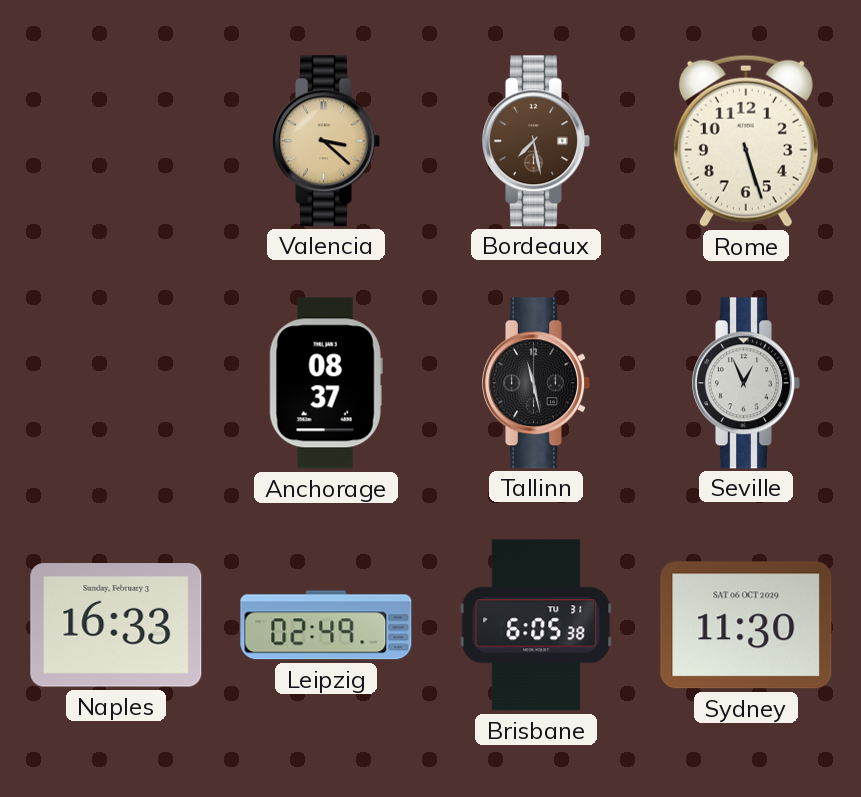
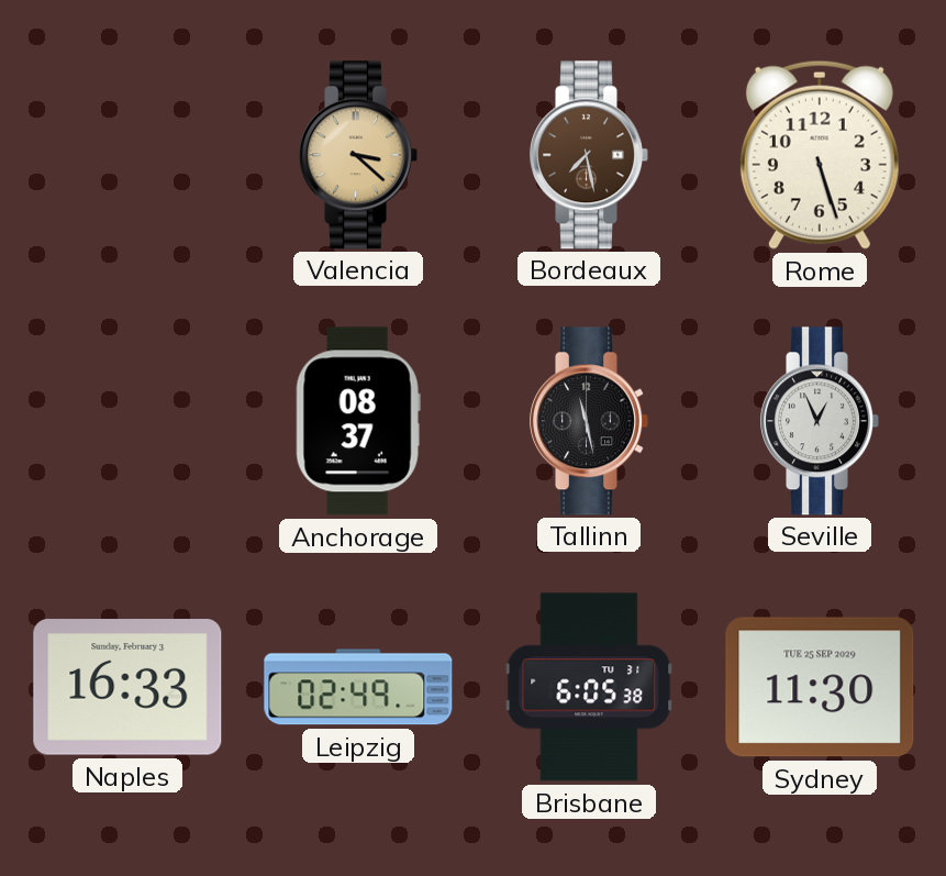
Sydney date: SAT 06 OCT 2029 -> TUE 25 SEP 2029
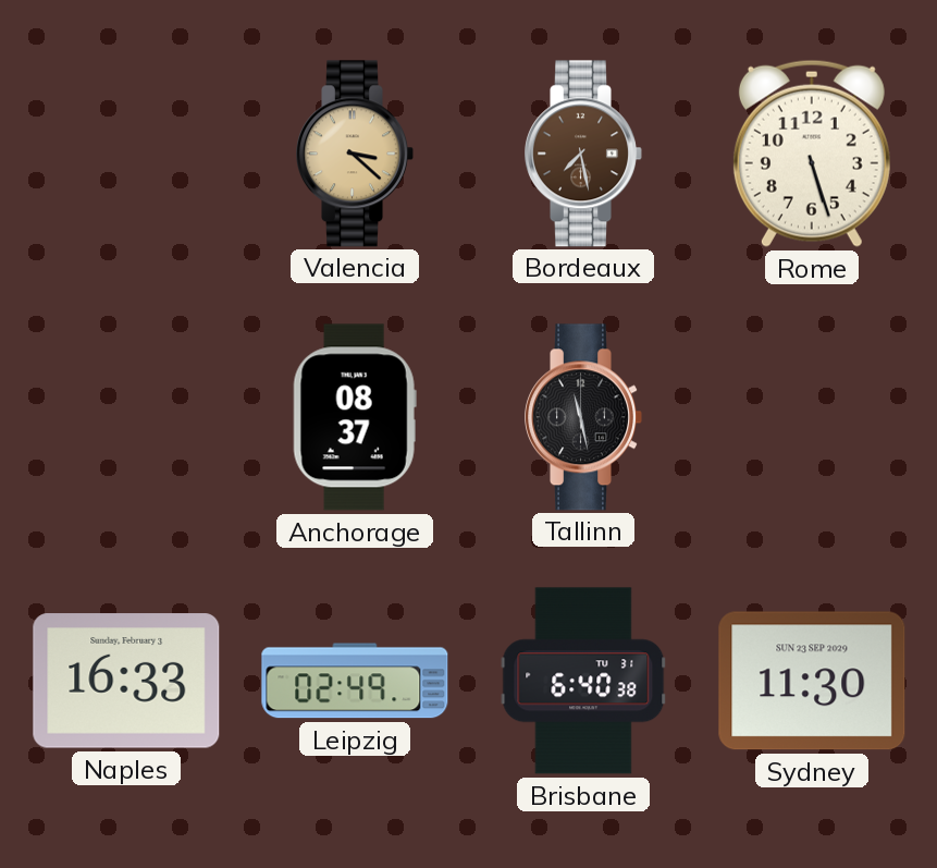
Seville: 12:56 -> none
Brisbane: 6:05 -> 6:40
Sydney date: TUE 25 SEP 2029 -> SUN 23 SEP 2029
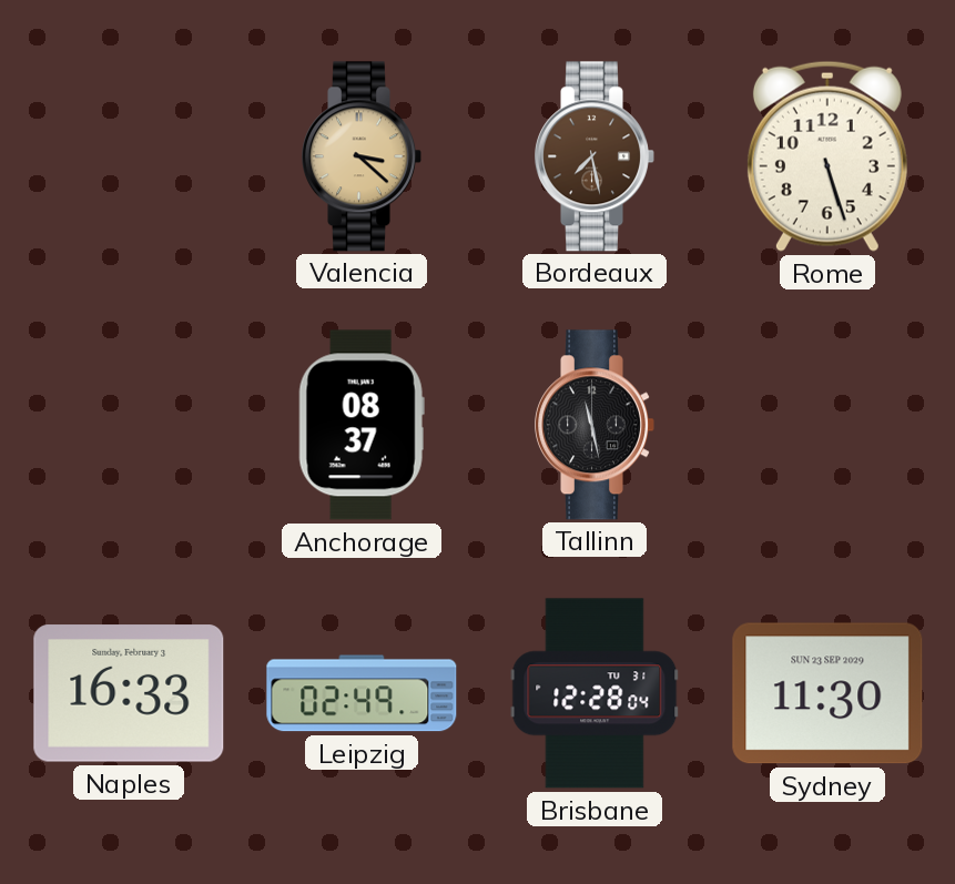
Brisbane: 6:40 -> 12:28
